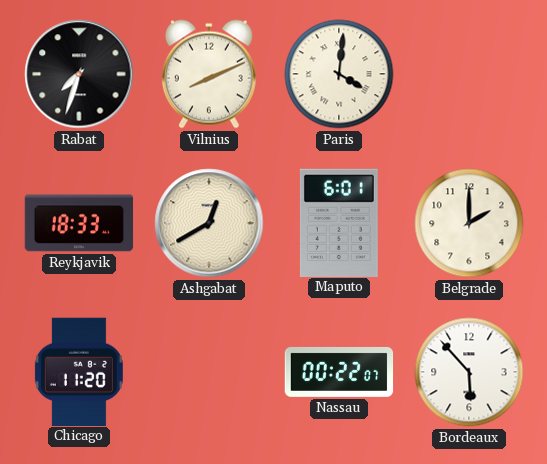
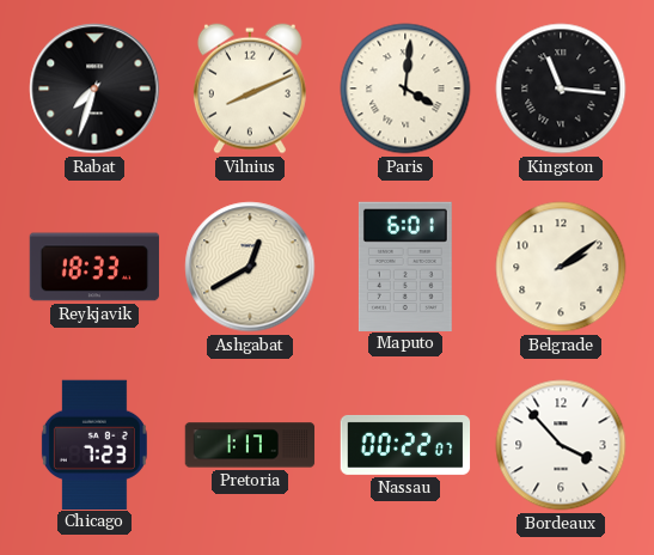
Kingston: none -> 11:16
Belgrade: 2:00 -> 2:09
Chicago: 11:20 -> 7:23
Pretoria: none -> 1:17
Bordeaux: 5:53 -> 3:53
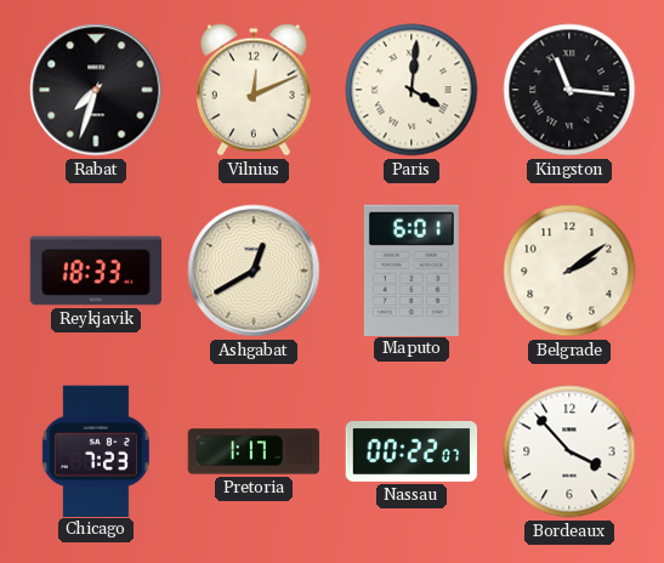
Vilnius: 8:11 -> 12:11
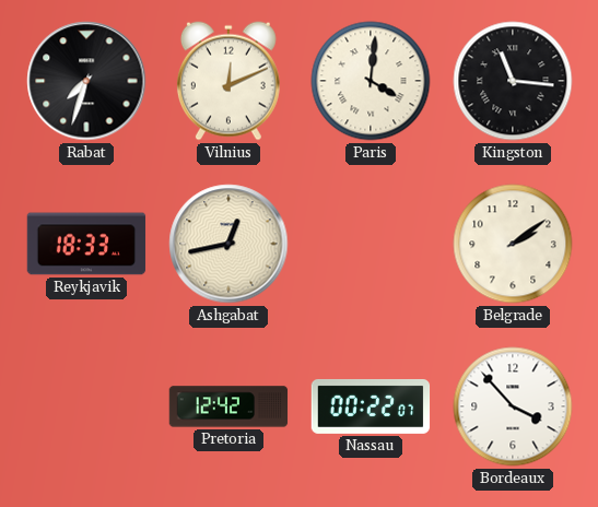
Ashgabat: 12:40 -> 12:43
Maputo: 6:01 -> none
Chicago: 7:23 -> none
Pretoria: 1:17 -> 12:42
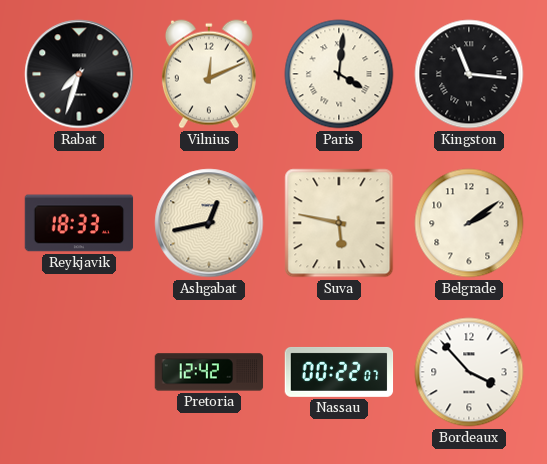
Suva: none -> 5:47
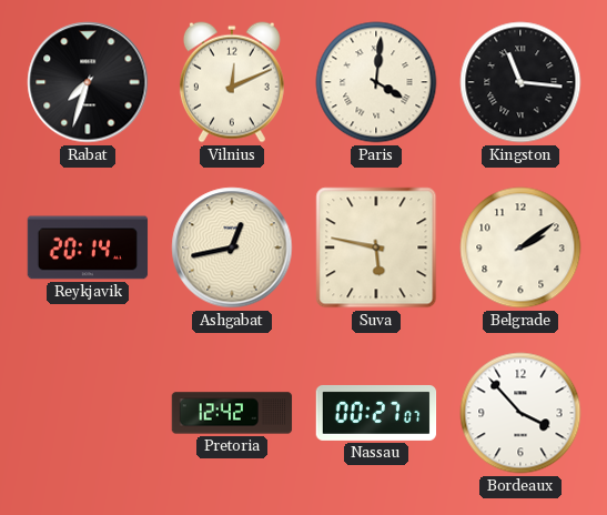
Reykjavik: 18:33 -> 20:14
Nassau: 00:22 -> 00:27
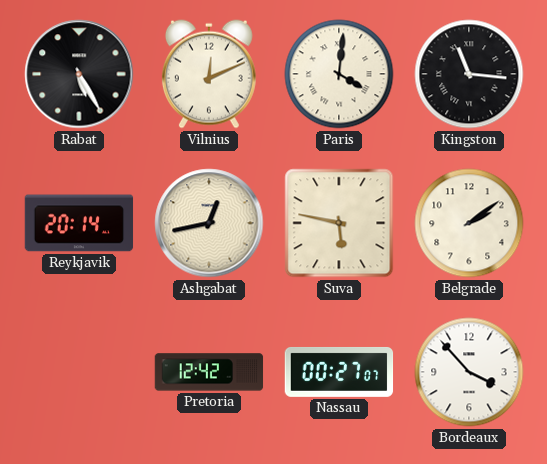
Rabat: 7:33 -> 5:25
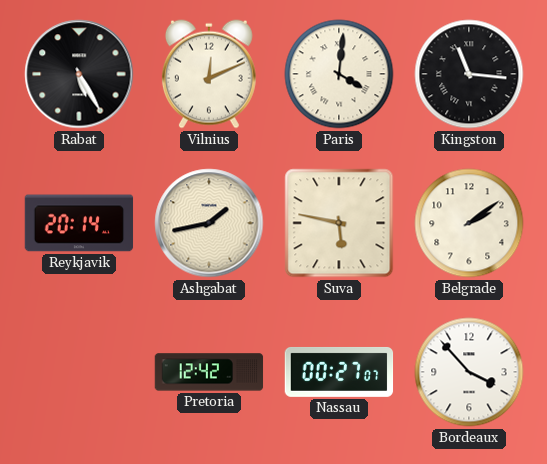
Ashgabat: 12:43 -> 1:43
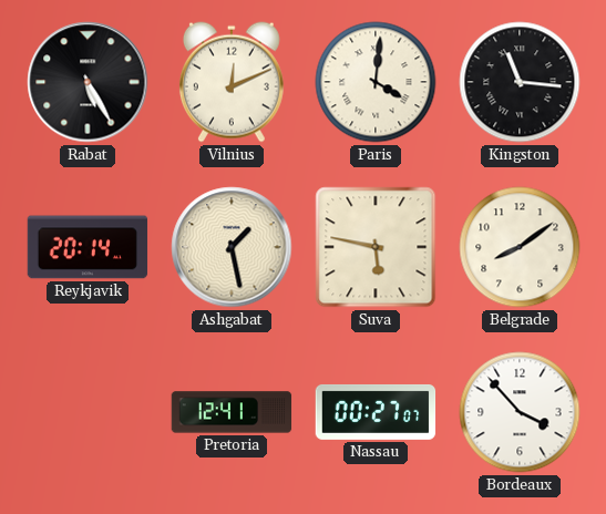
Ashgabat: 1:43 -> 1:28
Belgrade: 2:09 -> 8:09
Pretoria: 12:42 -> 12:41
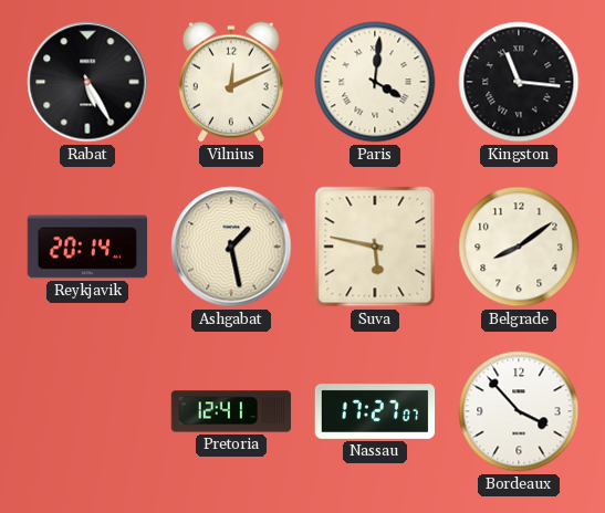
Nassau: 00:27 -> 17:27
